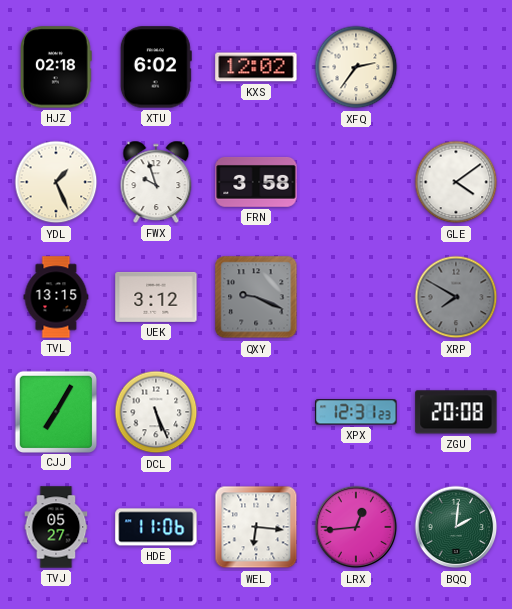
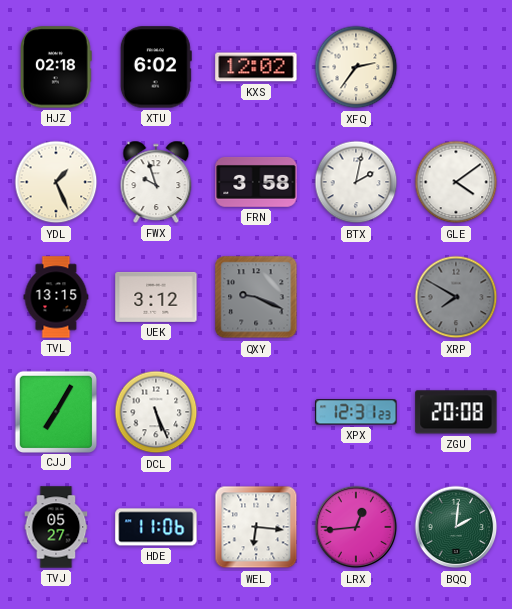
BTX: none -> 2:02
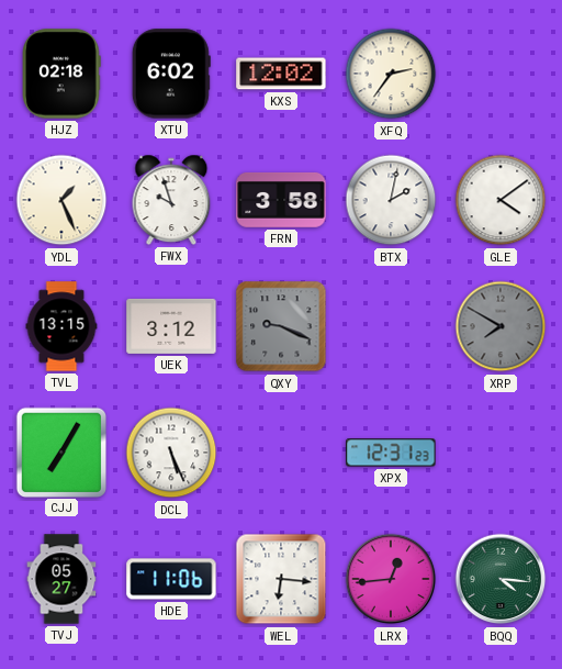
ZGU: 20:08 -> none
BQQ: 2:01 -> 4:16
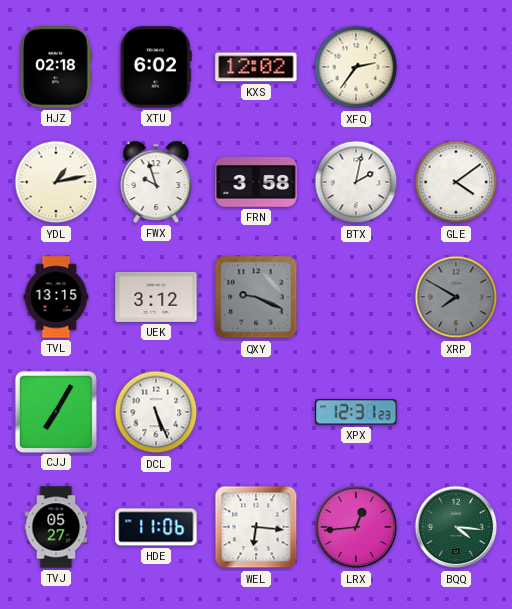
YDL: 1:26 -> 1:13
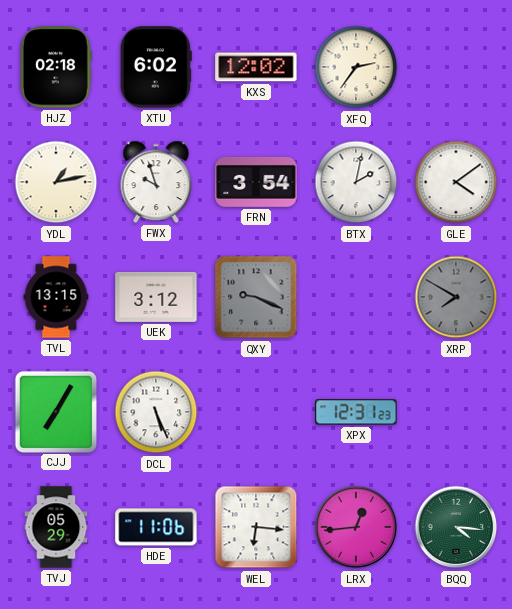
FRN: 3:58 -> 3:54
TVJ: 05:27 -> 05:29
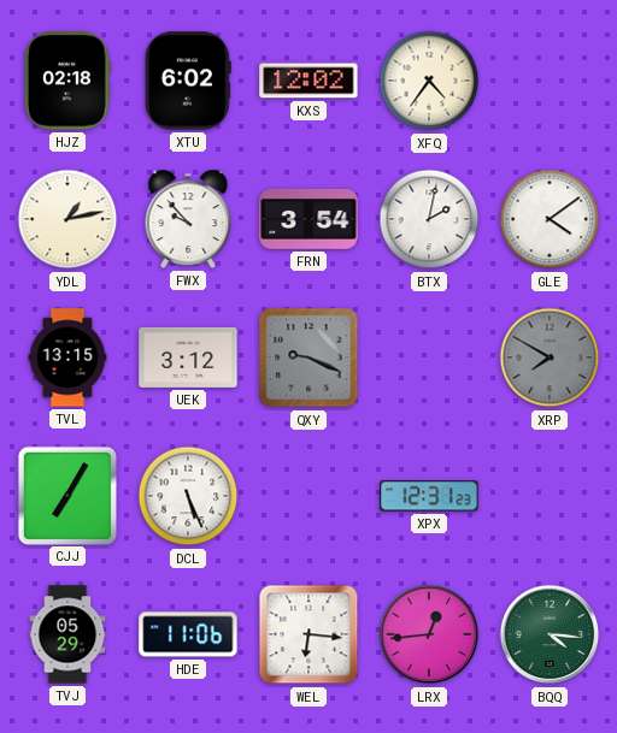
XFQ: 2:36 -> 4:36
FWX: 9:57 -> 9:53
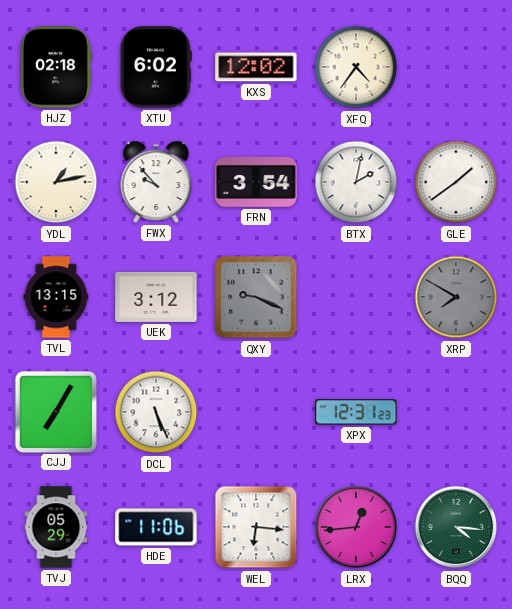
GLE: 4:09 -> 1:39
